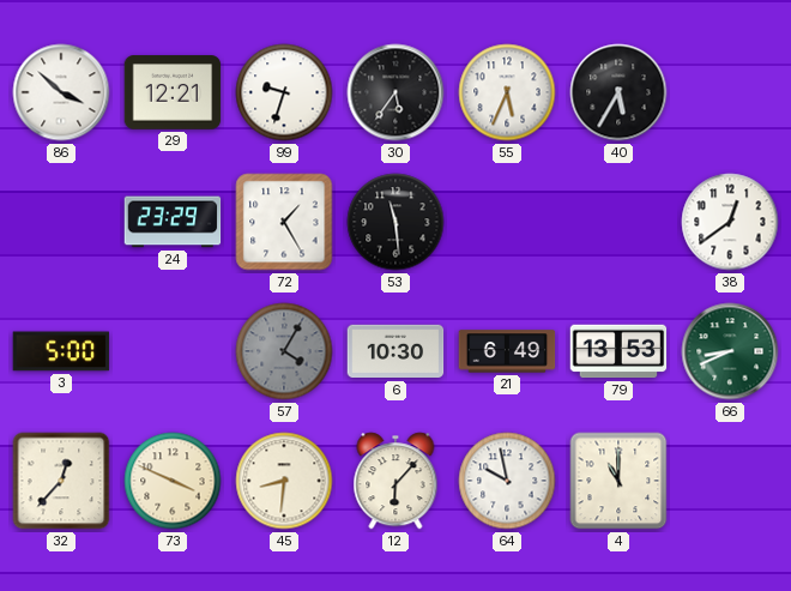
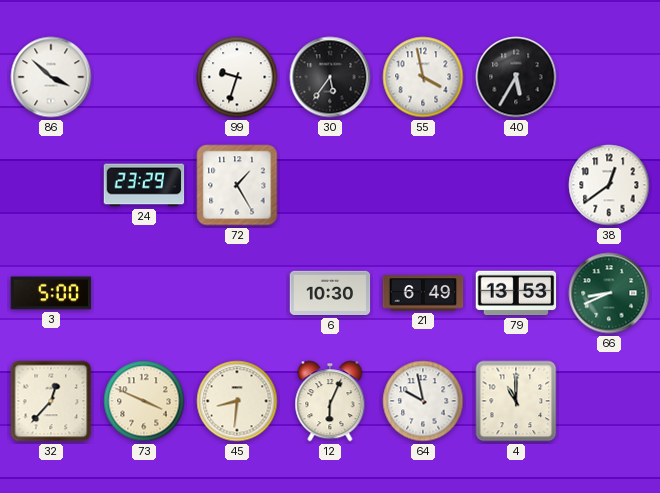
29: 12:21 -> none
55: 5:34 -> 3:58
53: 11:29 -> none
57: 4:05 -> none
12: 6:07 -> 6:04
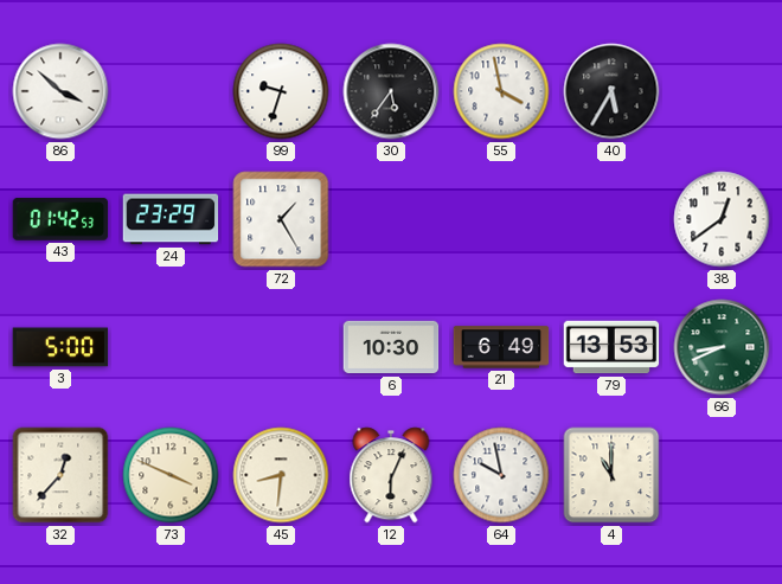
43: none -> 01:42
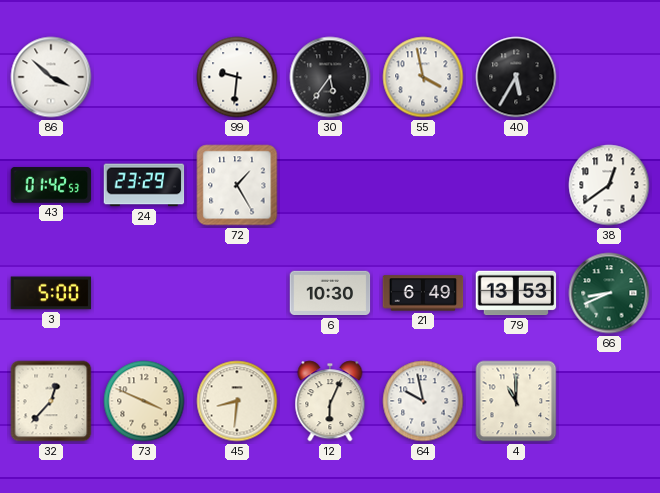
99: 9:33 -> 9:31
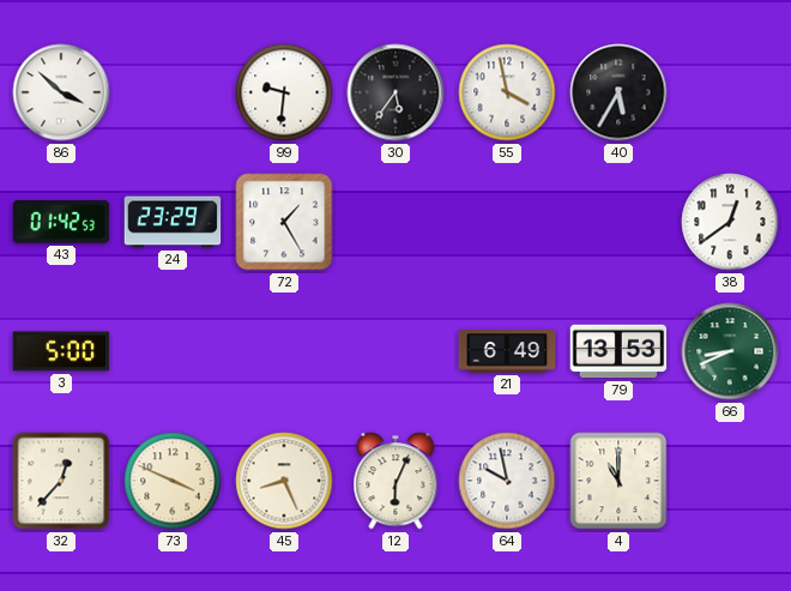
6: 10:30 -> none
45: 8:31 -> 8:26
